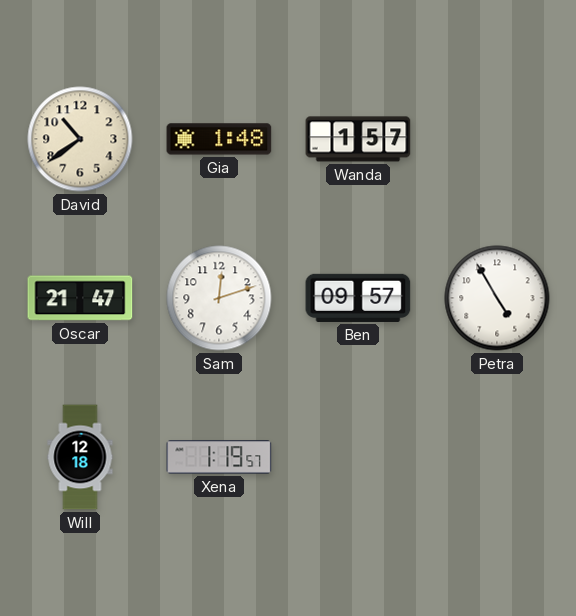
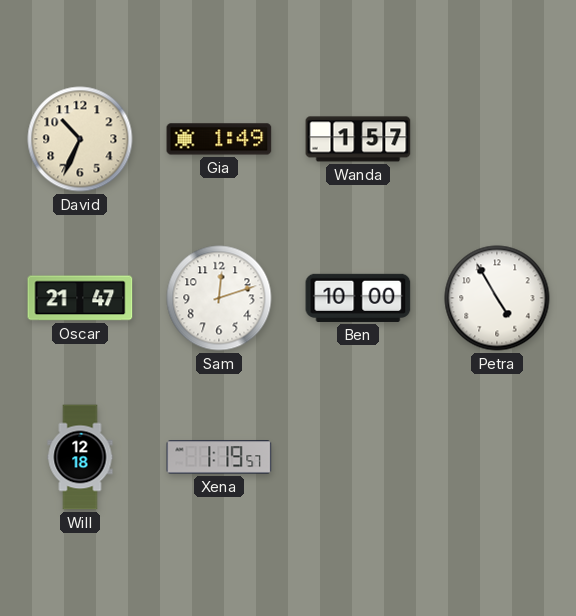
David: 10:39 -> 10:34
Gia: 1:48 -> 1:49
Ben: 09:57 -> 10:00
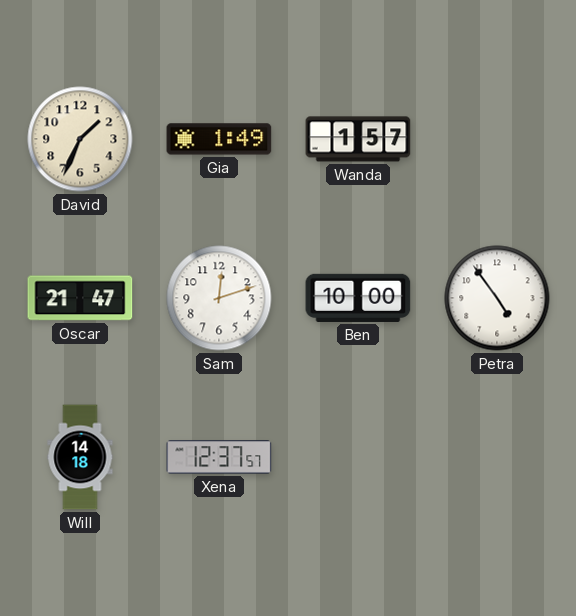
David: 10:34 -> 1:34
Petra: 4:55 -> 4:54
Will: 12:18 -> 14:18
Xena: 1:19 -> 12:37
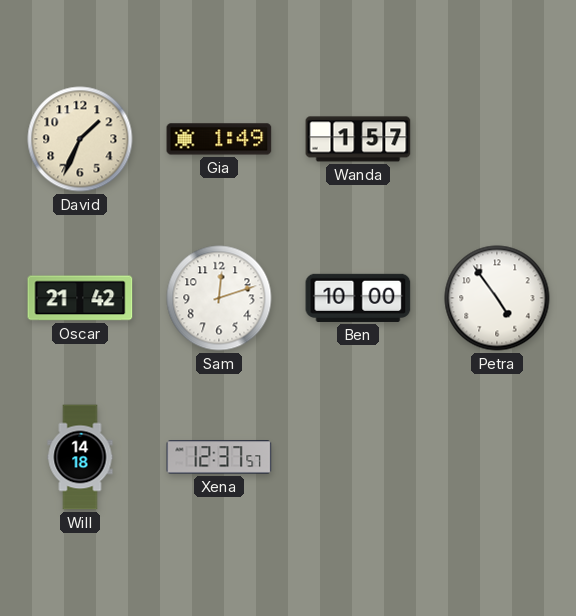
Oscar: 21:47 -> 21:42
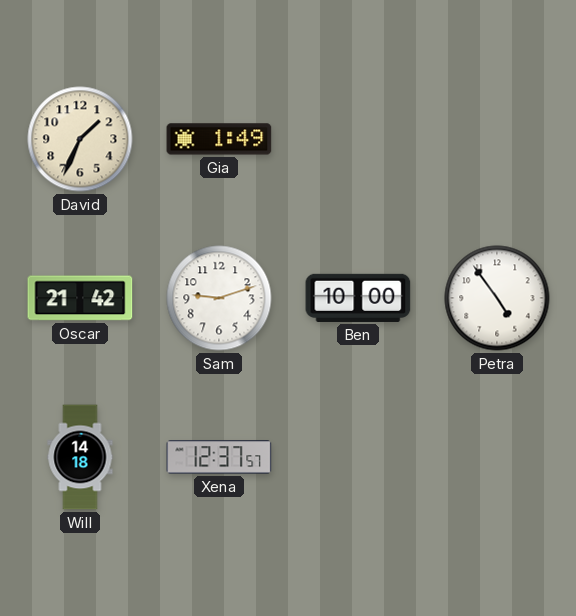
Wanda: 1:57 -> none
Sam: 12:12 -> 9:12
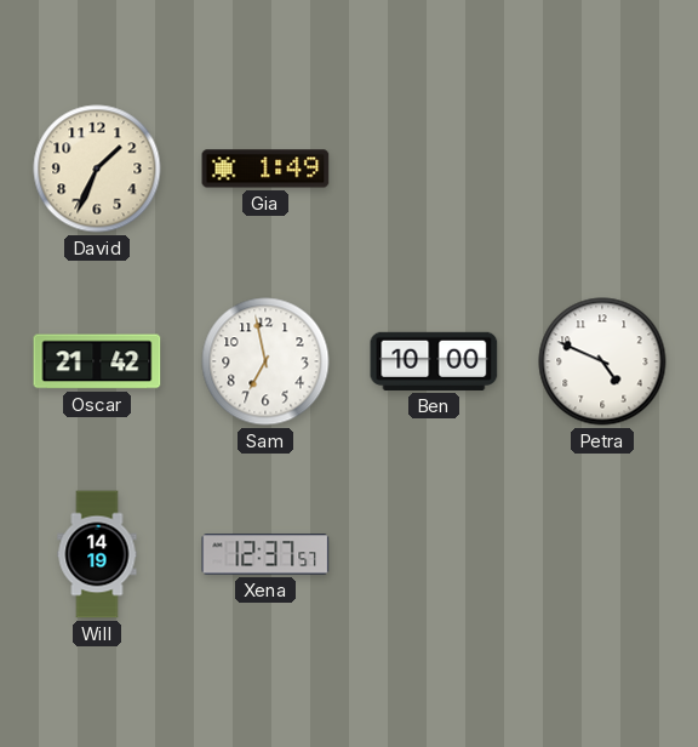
Sam: 9:12 -> 6:58
Petra: 4:54 -> 4:49
Will: 14:18 -> 14:19
